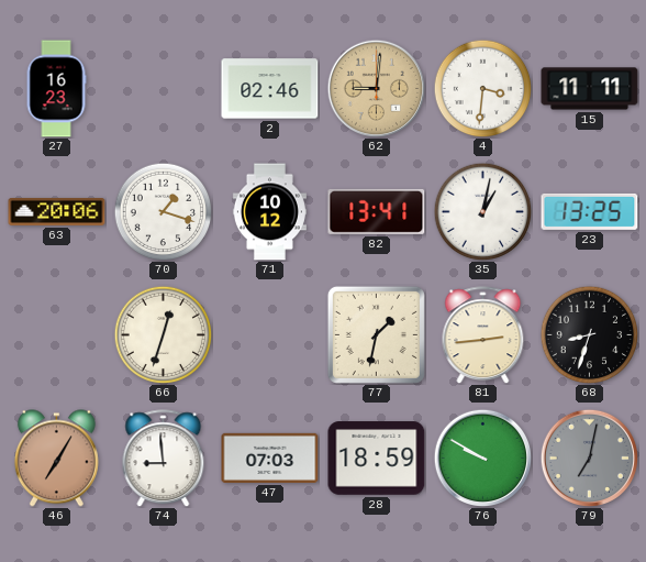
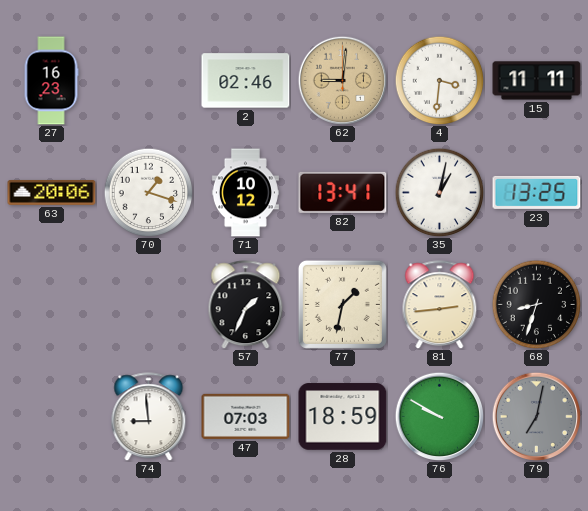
66: 12:33 -> none
57: none -> 1:34
46: 7:05 -> none
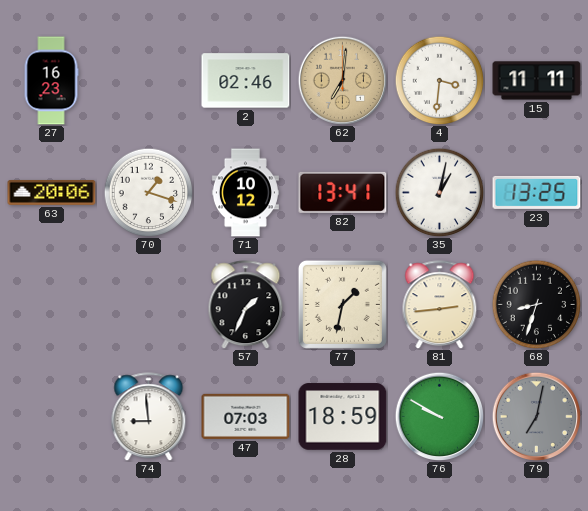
62: 9:01 -> 7:01
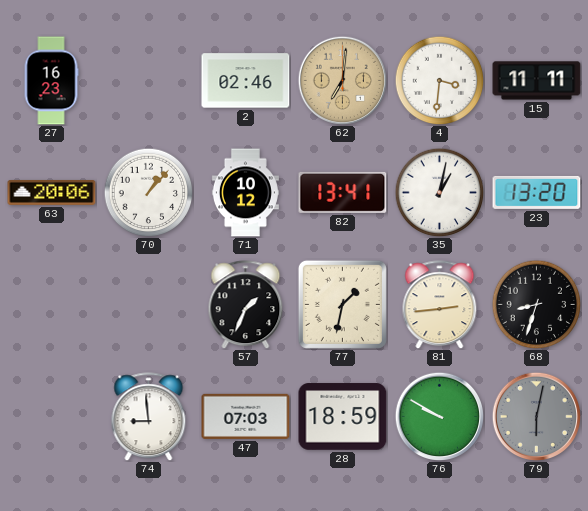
70: 1:18 -> 1:07
23: 13:25 -> 13:20
79: 7:02 -> 6:02
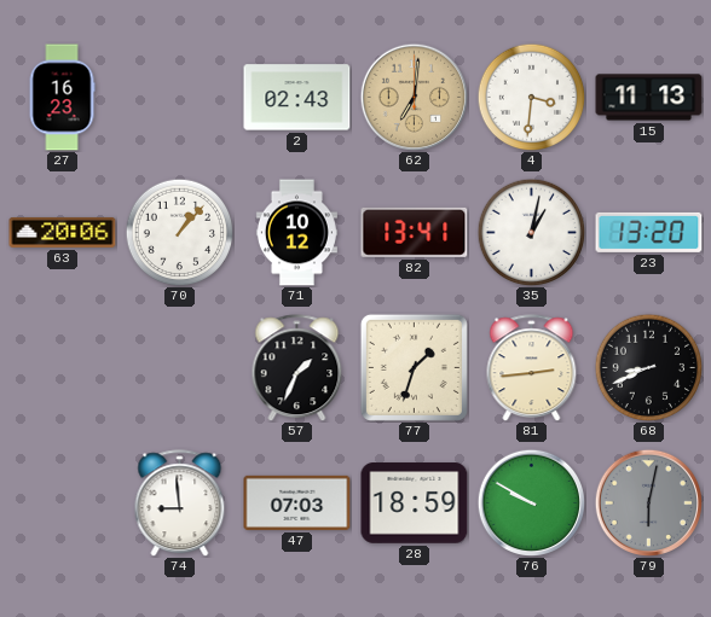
2: 02:46 -> 02:43
15: 11:11 -> 11:13
77: 1:32 -> 1:33
68: 8:33 -> 8:41
